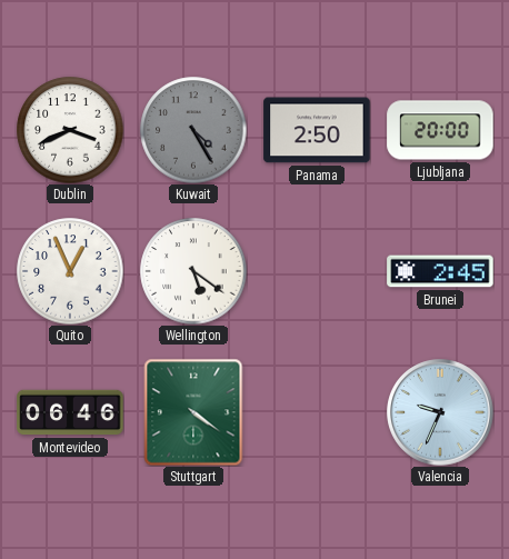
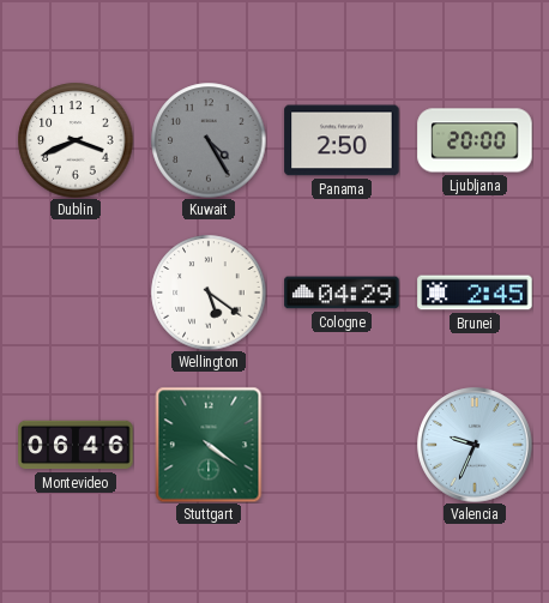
Quito: 12:56 -> none
Cologne: none -> 04:29
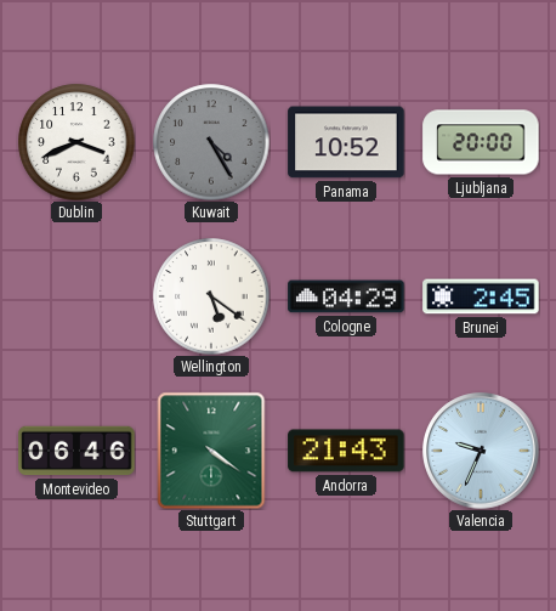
Panama: 2:50 -> 10:52
Andorra: none -> 21:43
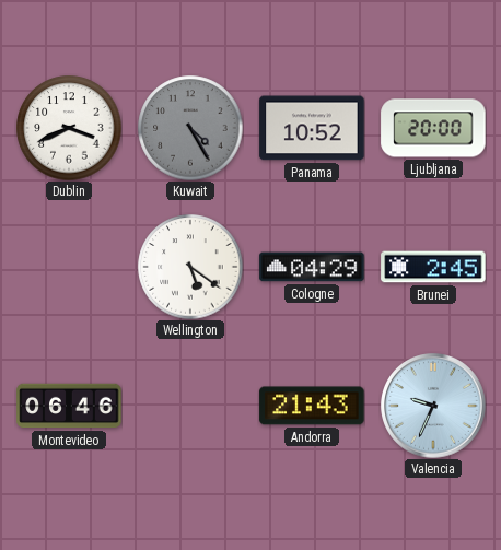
Stuttgart: 4:21 -> none
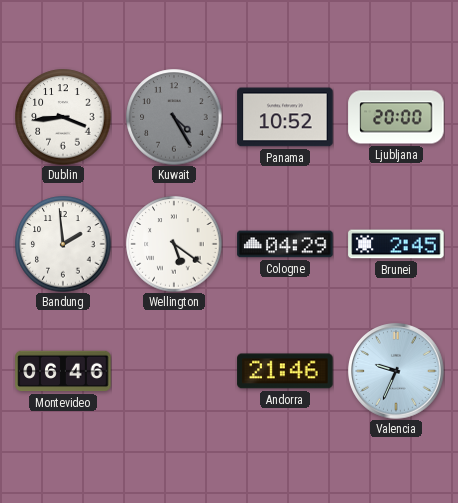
Dublin: 3:41 -> 3:44
Bandung: none -> 1:59
Andorra: 21:43 -> 21:46
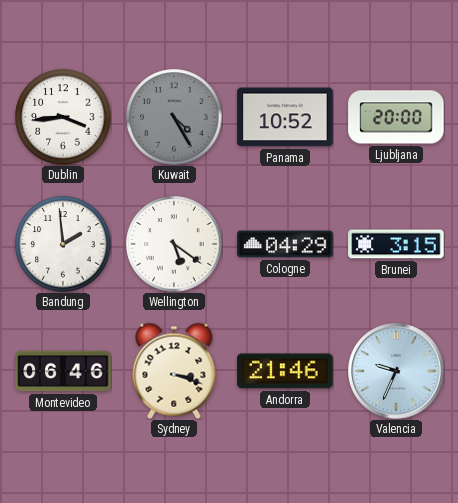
Brunei: 2:45 -> 3:15
Sydney: none -> 3:18
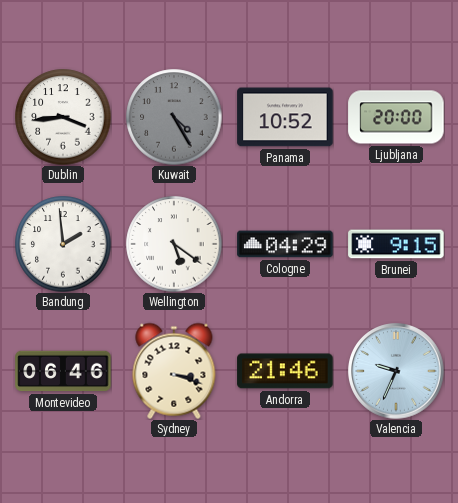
Brunei: 3:15 -> 9:15
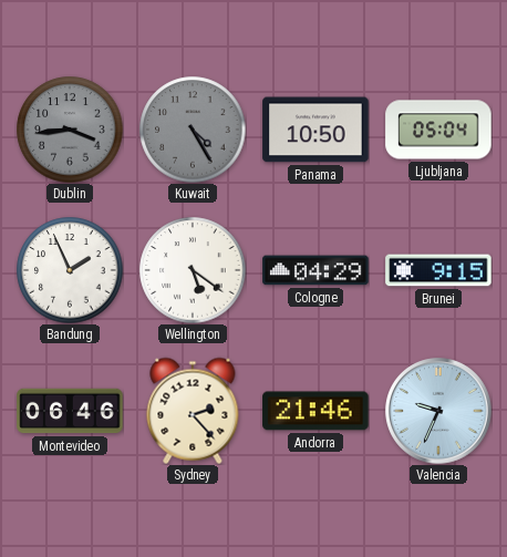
Dublin dial: white -> grey
Panama: 10:52 -> 10:50
Ljubljana: 20:00 -> 05:04
Bandung: 1:59 -> 1:56
Sydney: 3:18 -> 2:23
